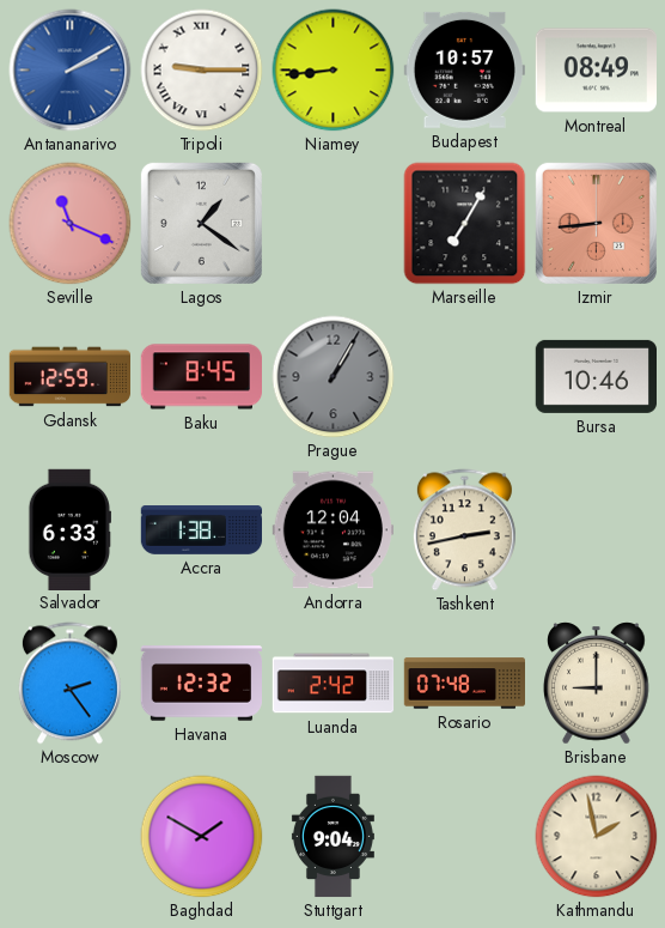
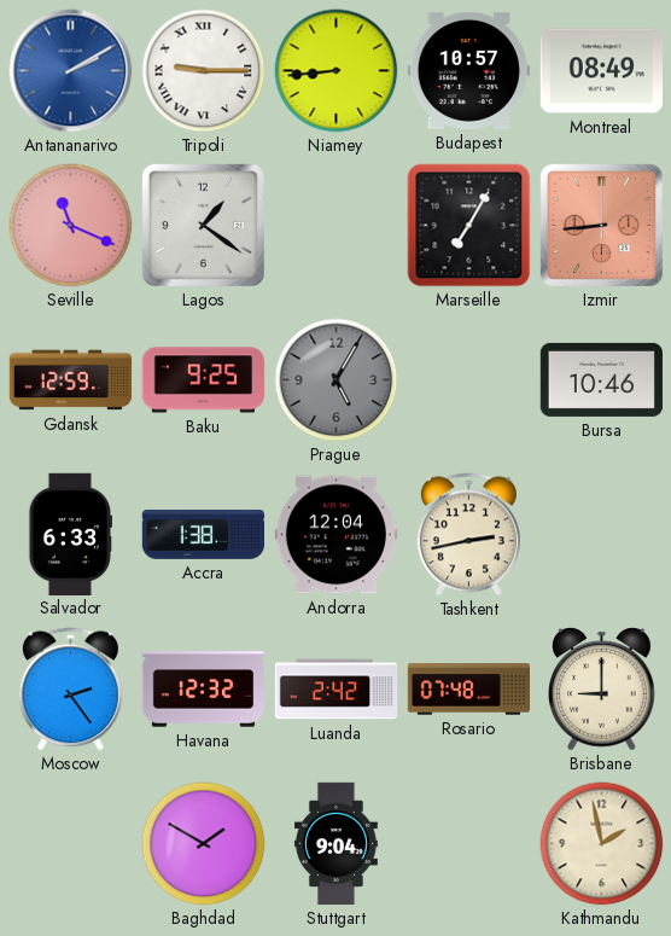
Baku: 8:45 -> 9:25
Prague: 1:05 -> 5:05
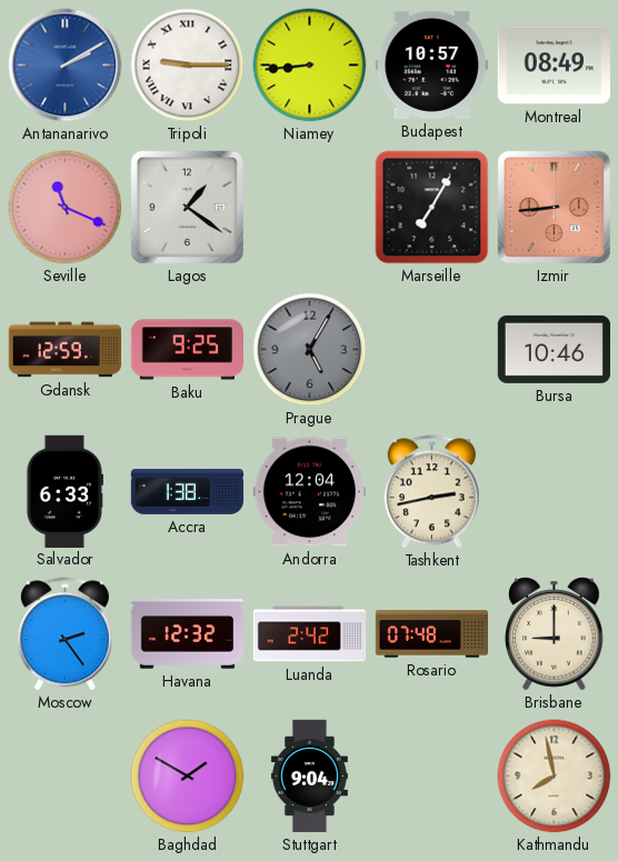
Kathmandu: 1:58 -> 7:58
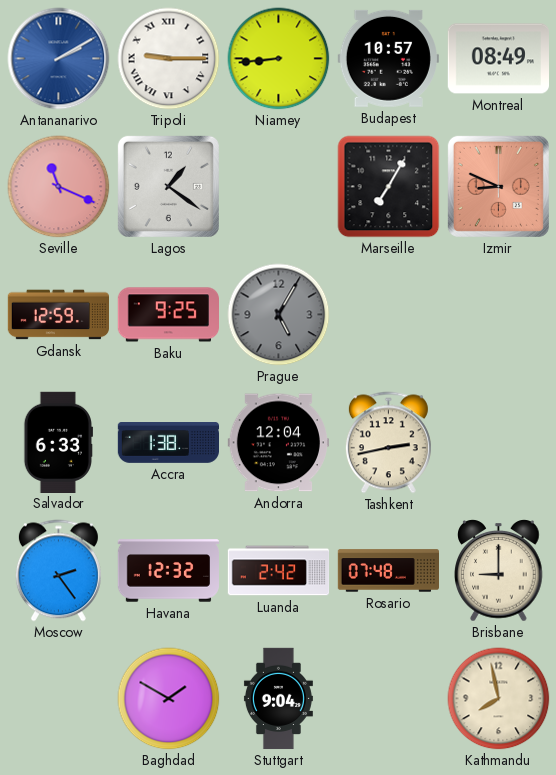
Izmir: 8:44 -> 8:49
Bursa: 10:46 -> none
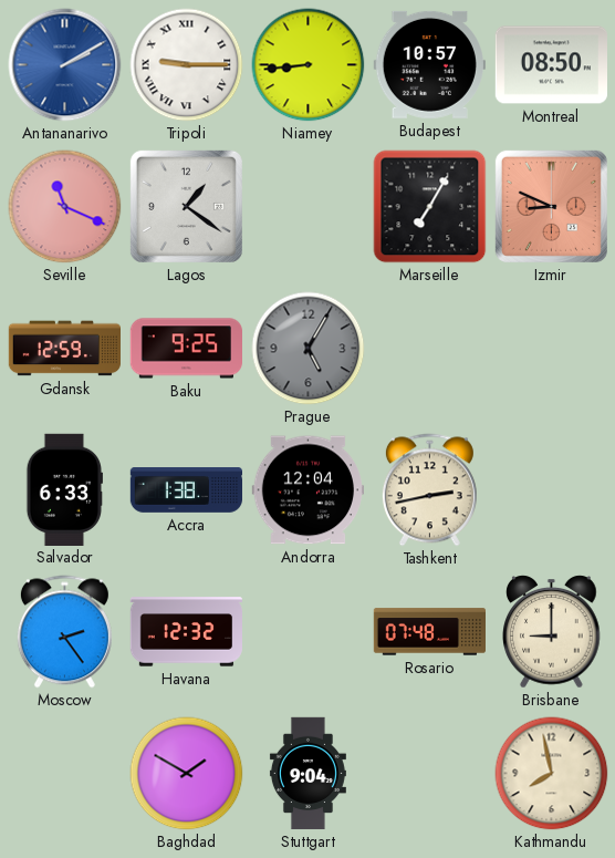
Montreal: 08:49 -> 08:50
Luanda: 2:42 -> none
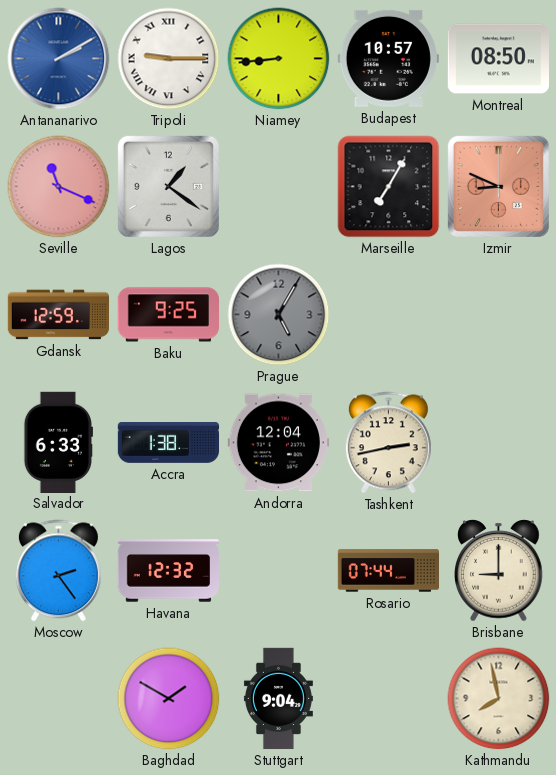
Rosario: 07:48 -> 07:44
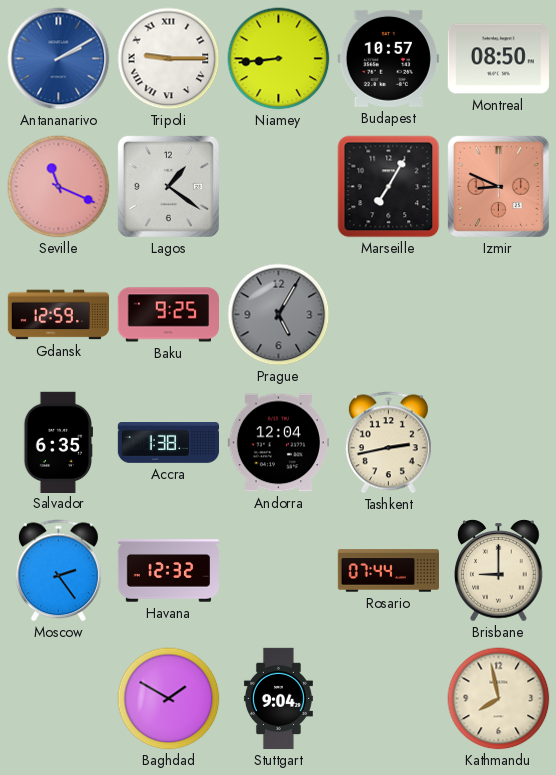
Salvador: 6:33 -> 6:35
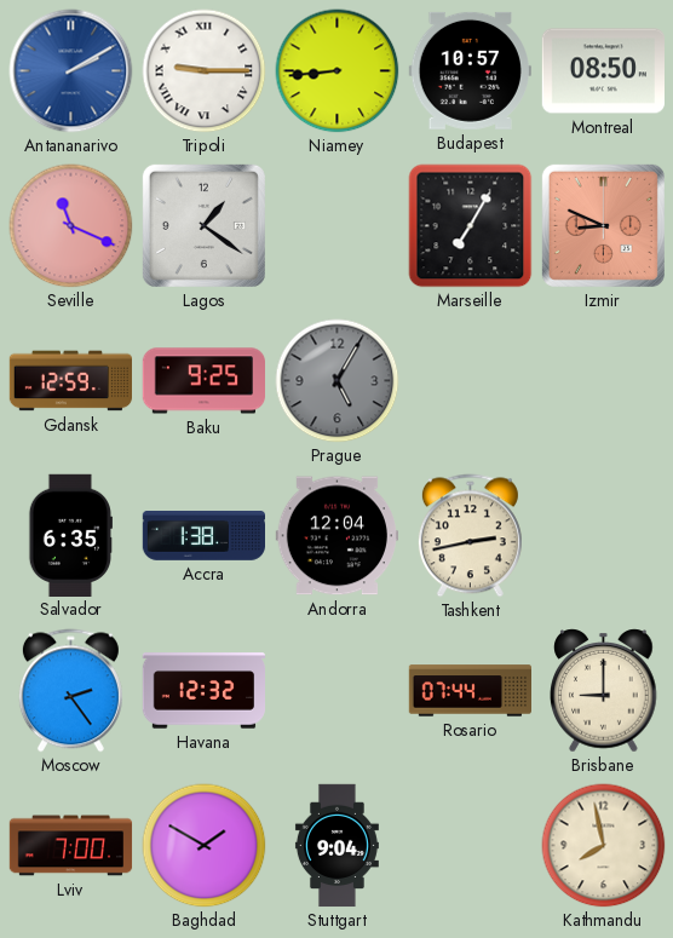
Lviv: none -> 7:00
